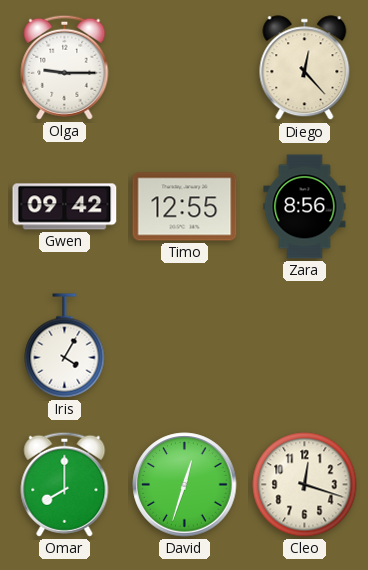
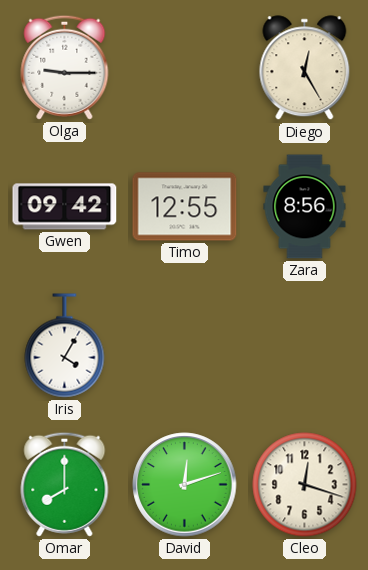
Diego: 12:23 -> 12:25
David: 12:33 -> 12:12
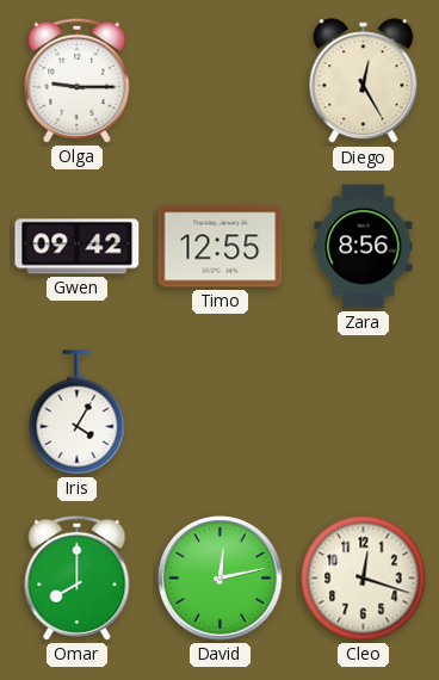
David: 12:12 -> 12:13
